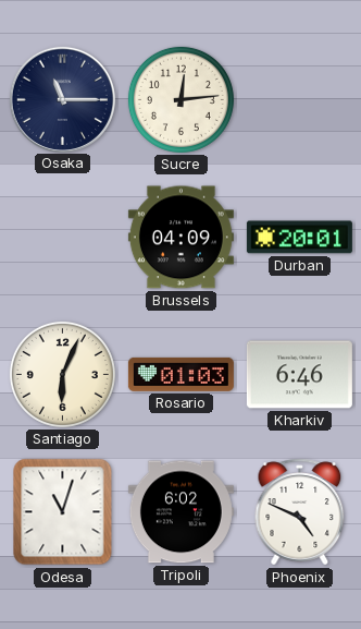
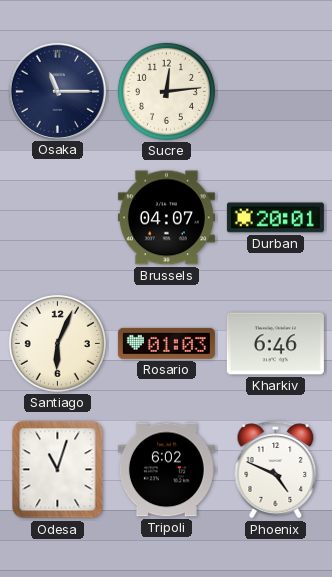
Brussels: 04:09 -> 04:07
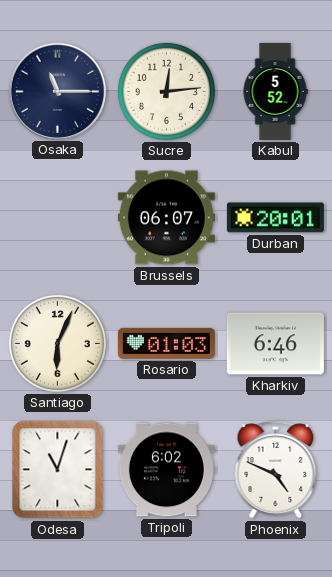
Kabul: none -> 5:52
Brussels: 04:07 -> 06:07
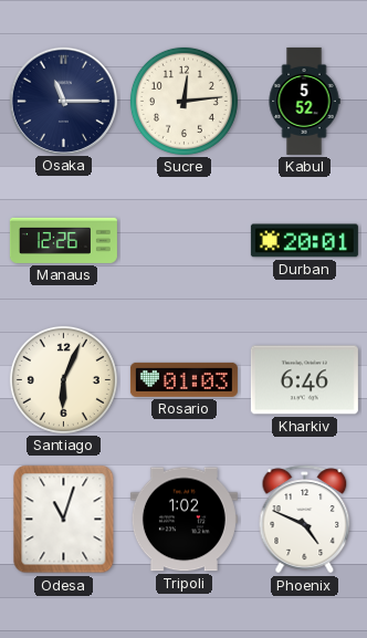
Manaus: none -> 12:26
Brussels: 06:07 -> none
Tripoli: 6:02 -> 1:02
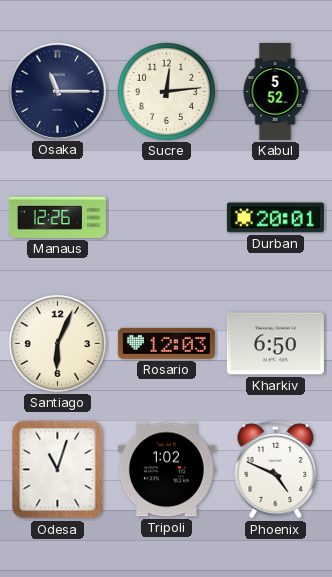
Rosario: 01:03 -> 12:03
Kharkiv: 6:46 -> 6:50
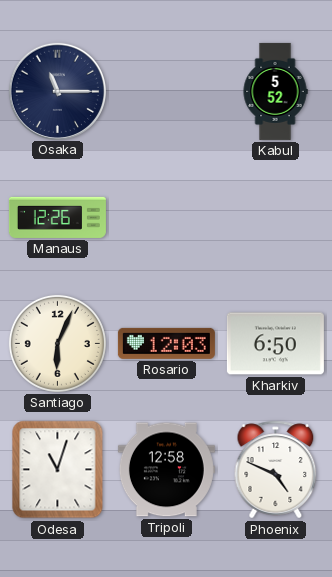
Sucre: 12:14 -> none
Durban: 20:01 -> none
Tripoli: 1:02 -> 12:58
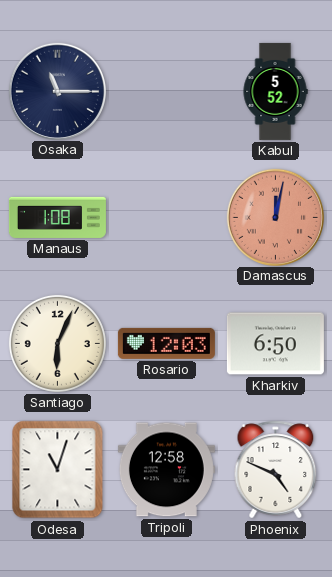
Manaus: 12:26 -> 1:08
Damascus: none -> 12:02
